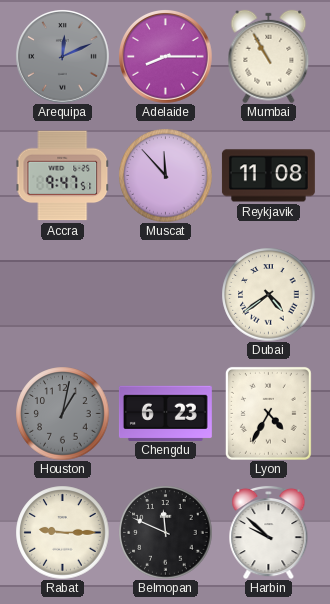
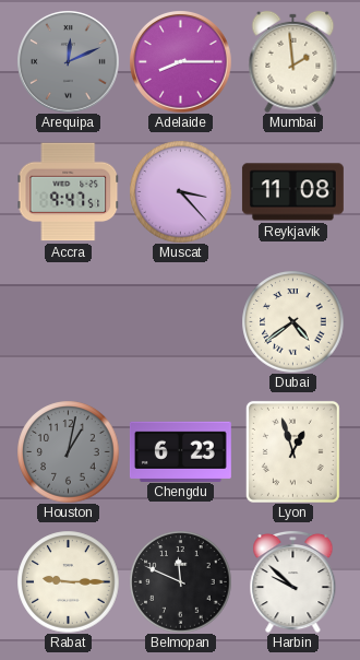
Mumbai: 10:55 -> 1:59
Muscat: 11:53 -> 3:23
Lyon: 4:35 -> 12:57
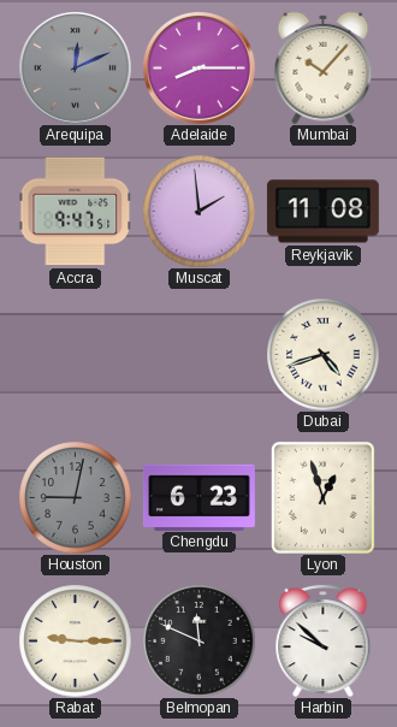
Mumbai: 1:59 -> 10:07
Muscat: 3:23 -> 1:59
Dubai: 4:39 -> 4:42
Houston: 1:02 -> 9:02
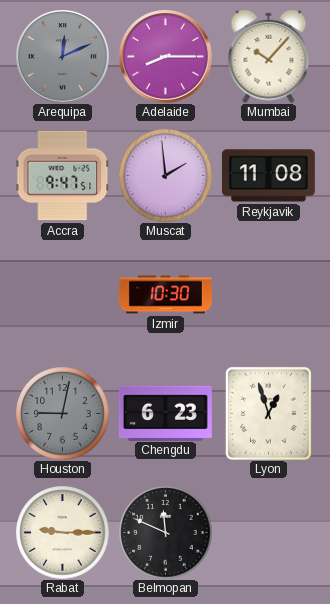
Izmir: none -> 10:30
Dubai: 4:42 -> none
Harbin: 9:52 -> none
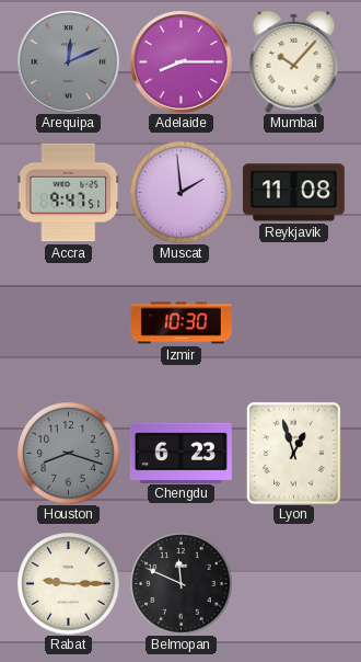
Houston: 9:02 -> 8:18
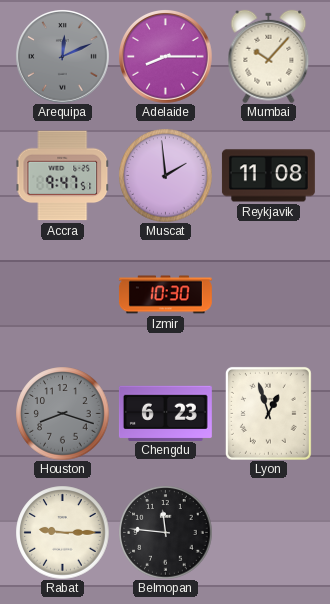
Belmopan: 11:49 -> 11:46
